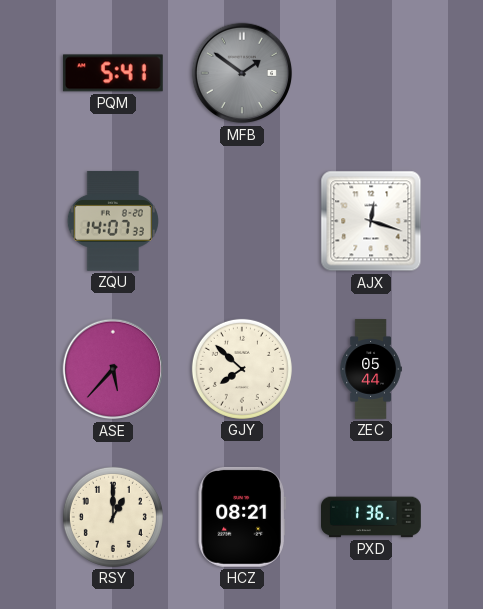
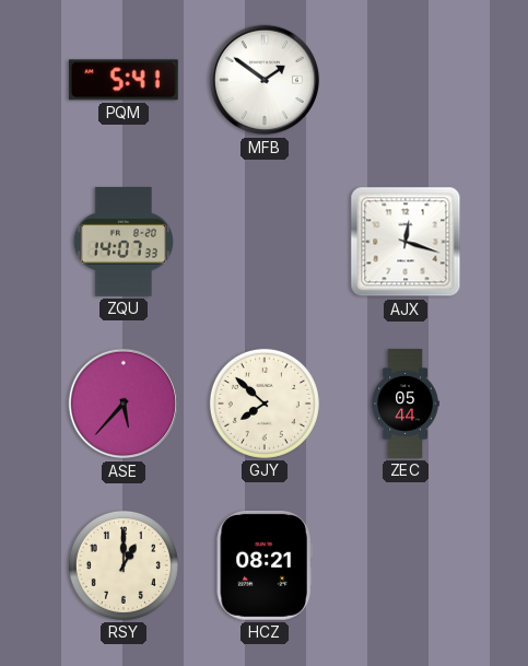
MFB dial: grey -> white
PXD: 1:36 -> none
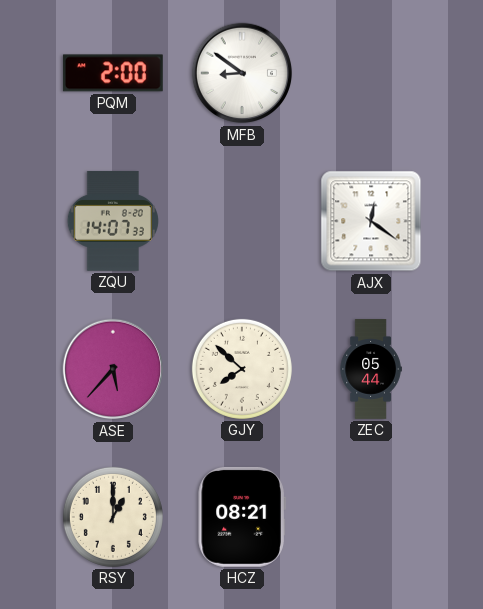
PQM: 5:41 -> 2:00
MFB: 1:51 -> 8:51
AJX: 12:18 -> 12:21
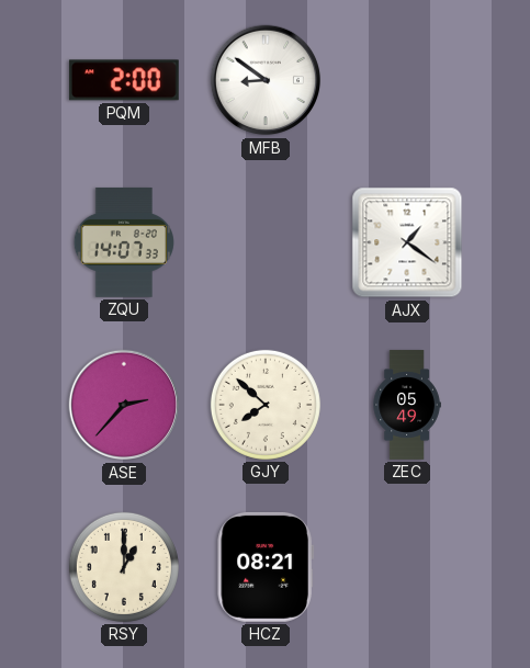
AJX: 12:21 -> 1:21
ASE: 5:37 -> 2:37
ZEC: 05:44 -> 05:49
